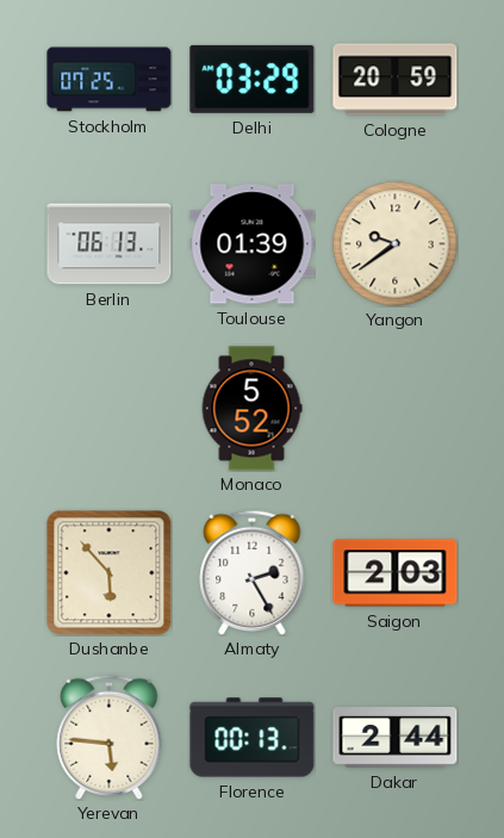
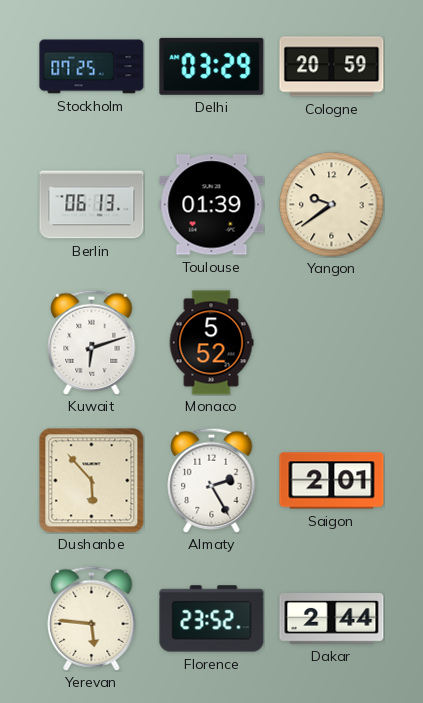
Kuwait: none -> 6:12
Saigon: 2:03 -> 2:01
Florence: 00:13 -> 23:52
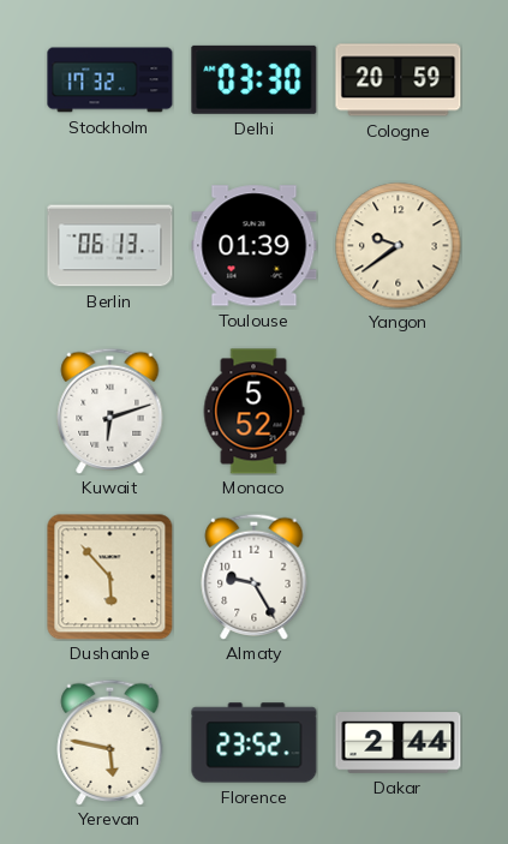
Stockholm: 07:25 -> 17:32
Delhi: 03:29 -> 03:30
Almaty: 2:25 -> 9:25
Saigon: 2:01 -> none
Yerevan: 5:46 -> 5:47
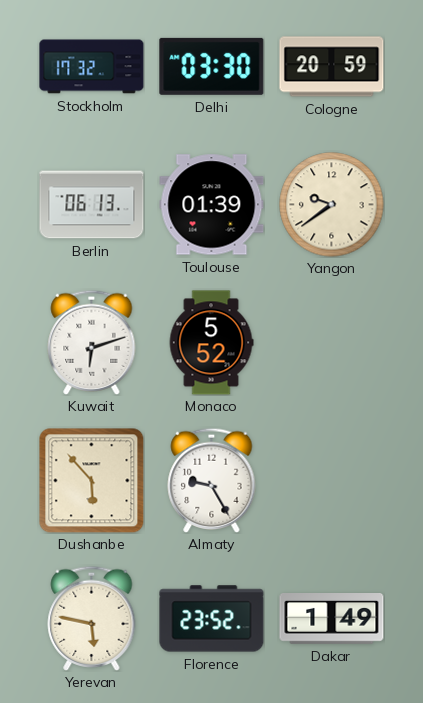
Dakar: 2:44 -> 1:49
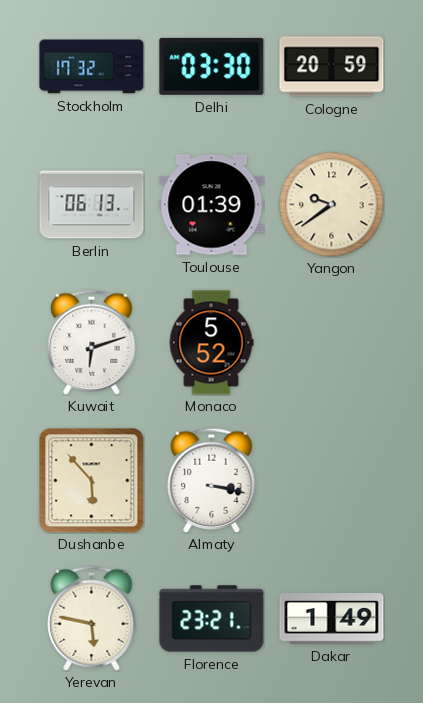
Almaty: 9:25 -> 3:17
Florence: 23:52 -> 23:21
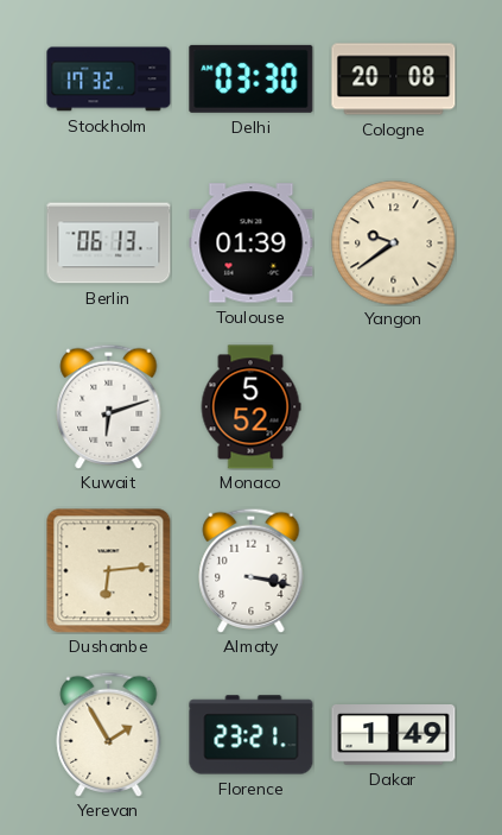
Cologne: 20:59 -> 20:08
Dushanbe: 5:53 -> 6:14
Yerevan: 5:47 -> 1:55
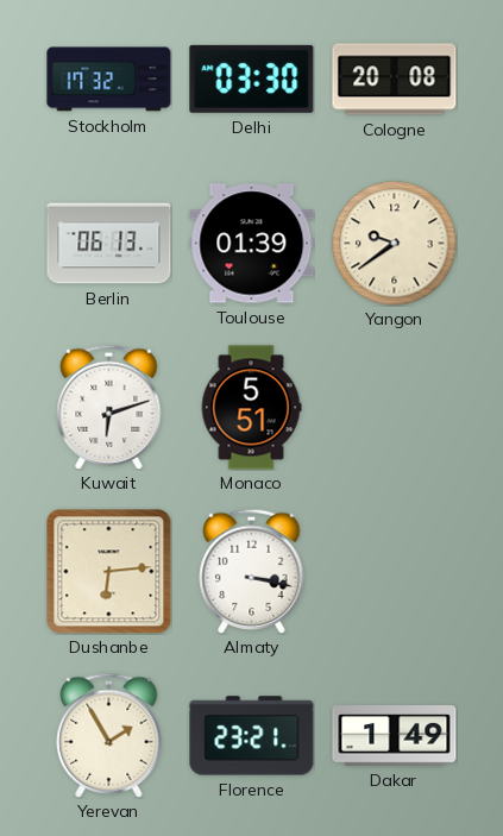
Monaco: 5:52 -> 5:51
